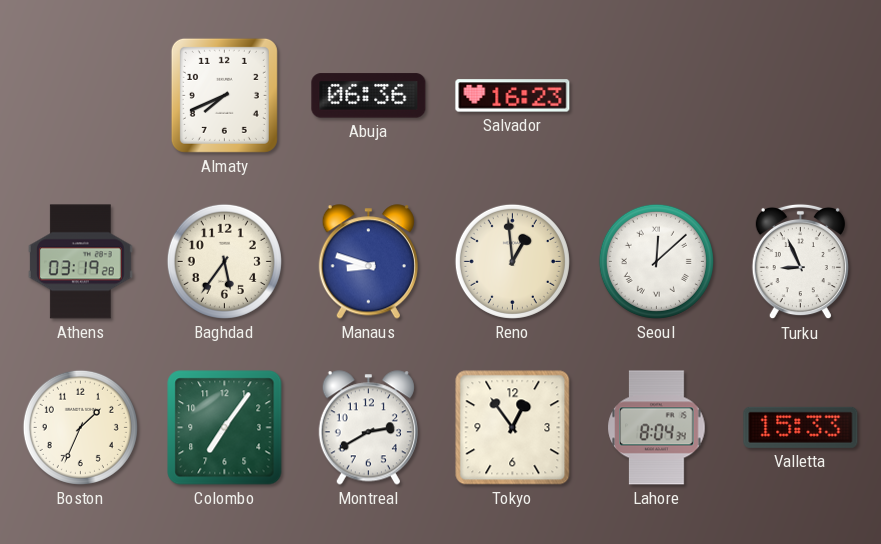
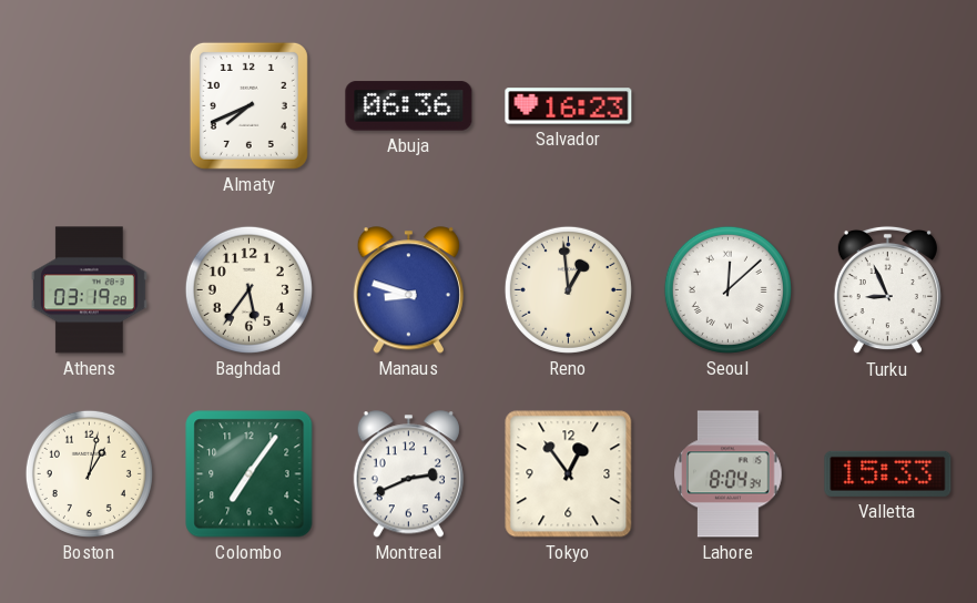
Boston: 1:34 -> 1:02
Montreal: 2:40 -> 2:41
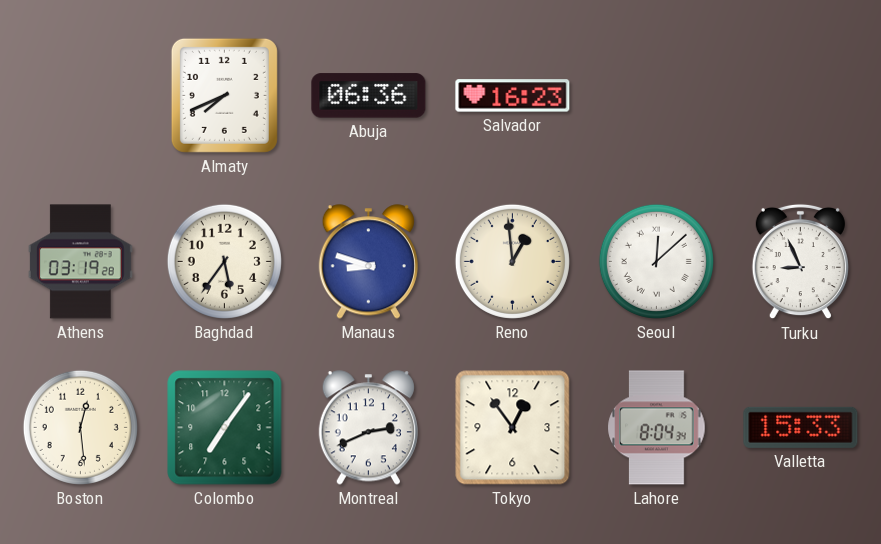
Boston: 1:02 -> 12:29
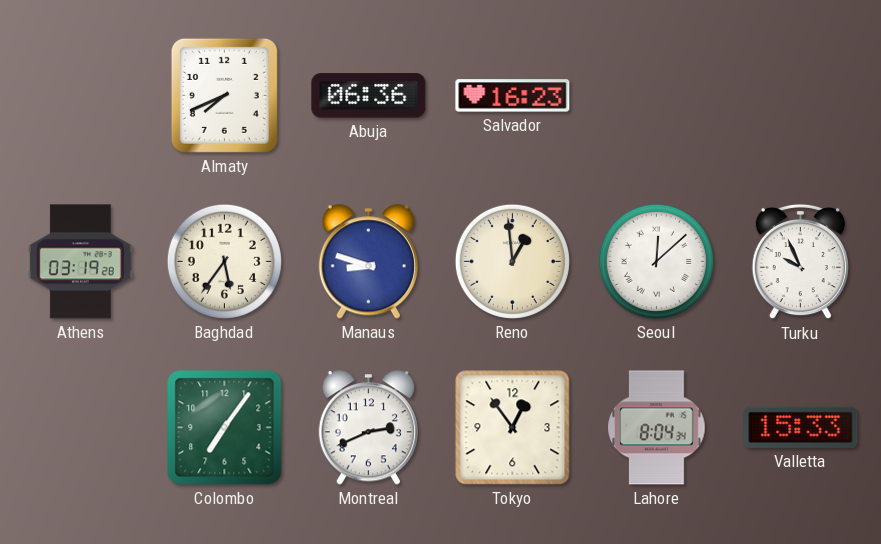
Turku: 8:56 -> 9:56
Boston: 12:29 -> none
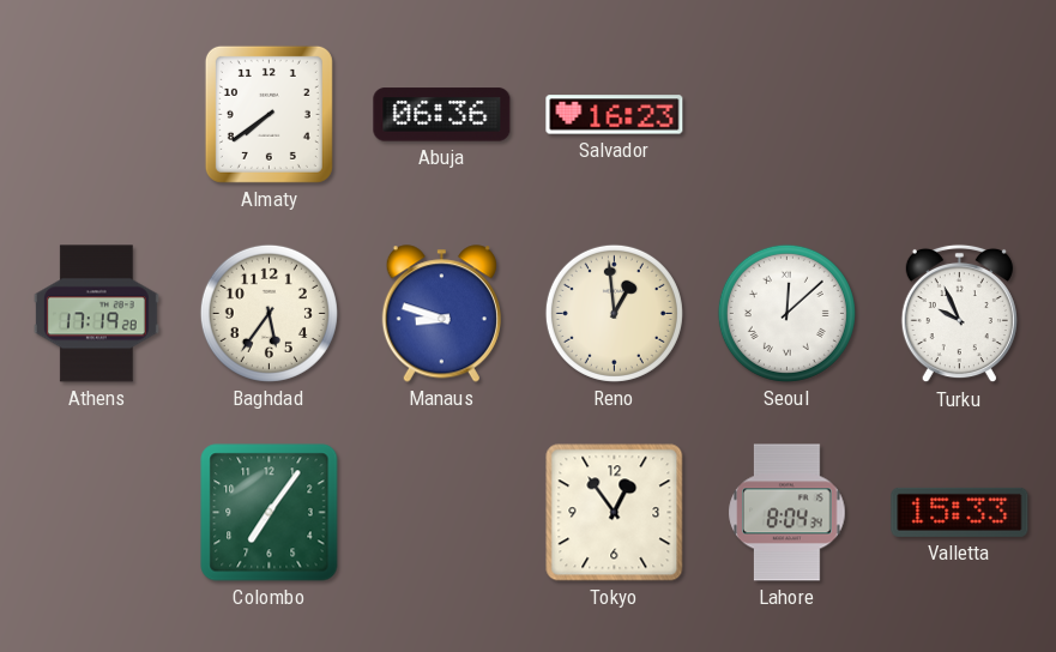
Almaty: 7:41 -> 7:39
Athens: 03:19 -> 17:19
Montreal: 2:41 -> none
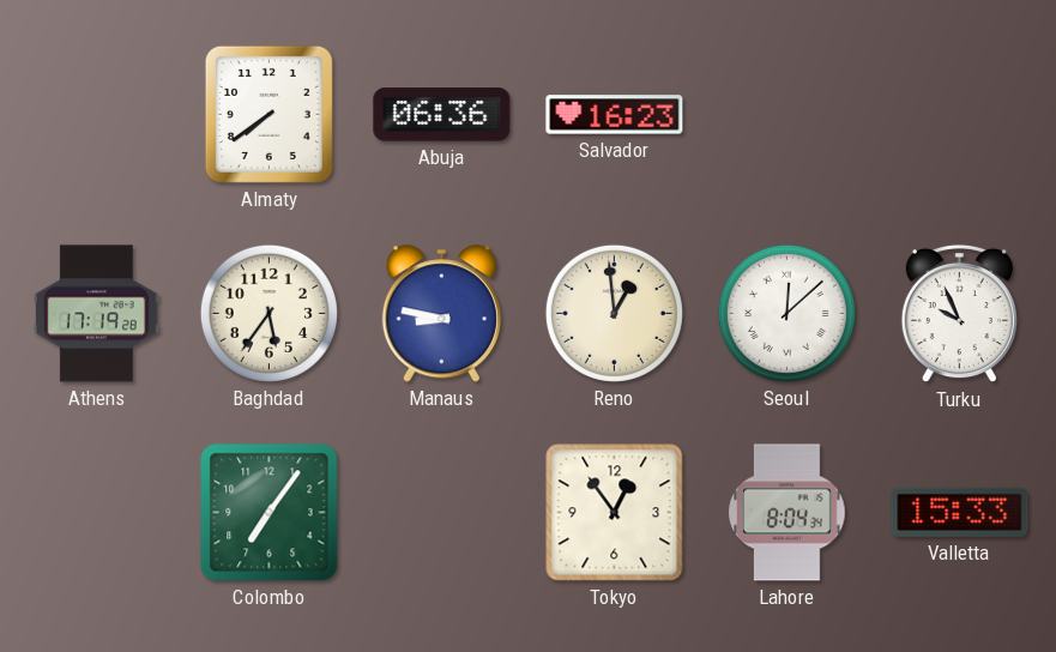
Manaus: 8:48 -> 8:47
